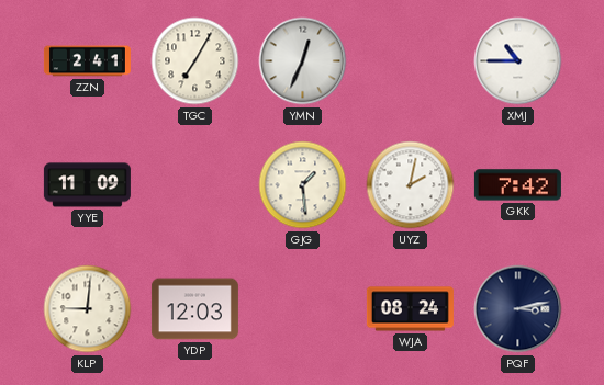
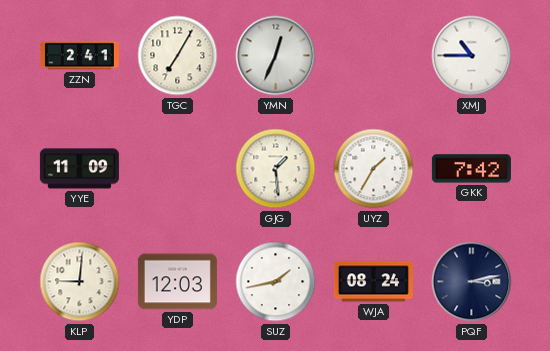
UYZ: 2:02 -> 1:35
SUZ: none -> 1:43
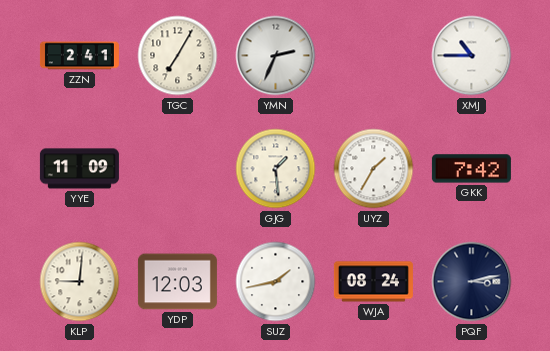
YMN: 12:34 -> 2:34
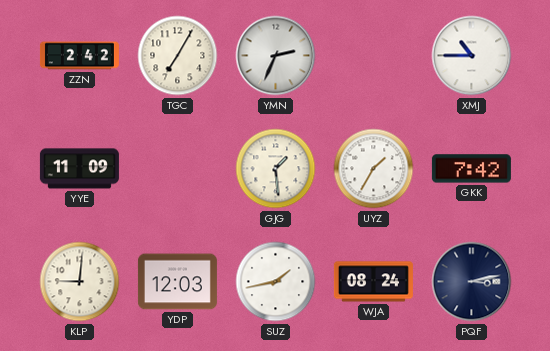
ZZN: 2:41 -> 2:42
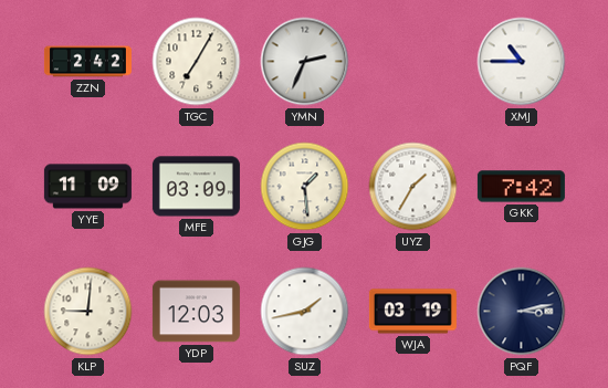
MFE: none -> 03:09
WJA: 08:24 -> 03:19
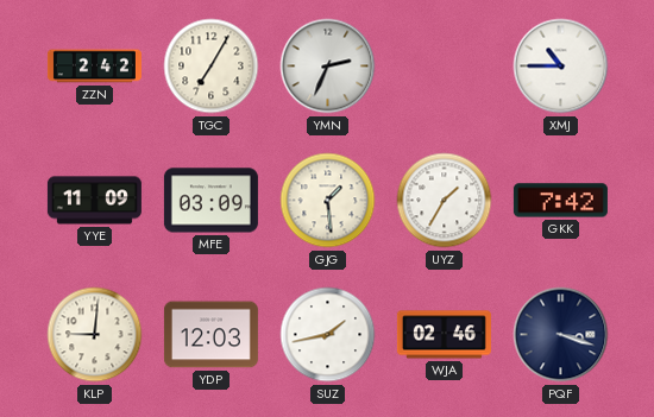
WJA: 03:19 -> 02:46
PQF: 3:13 -> 3:18
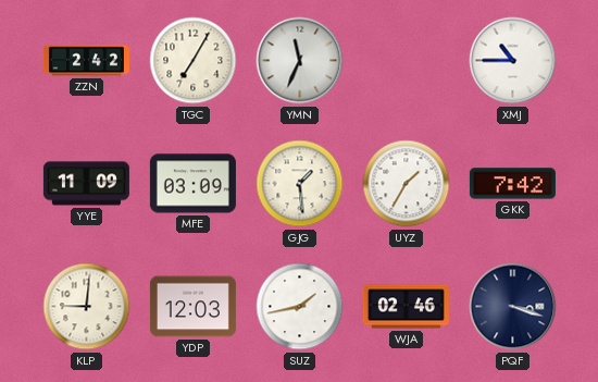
YMN: 2:34 -> 11:34
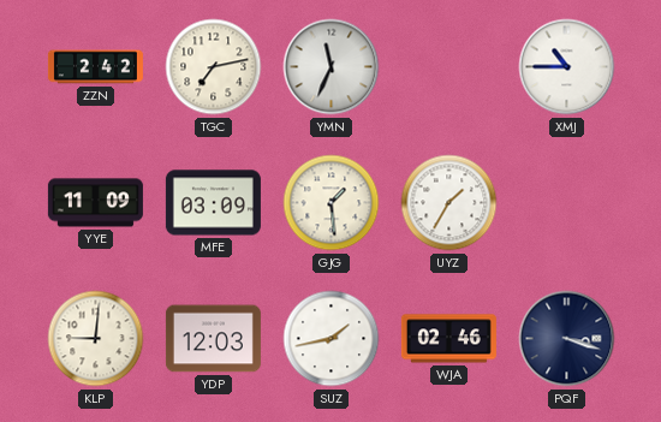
TGC: 7:05 -> 7:13
GKK: 7:42 -> none
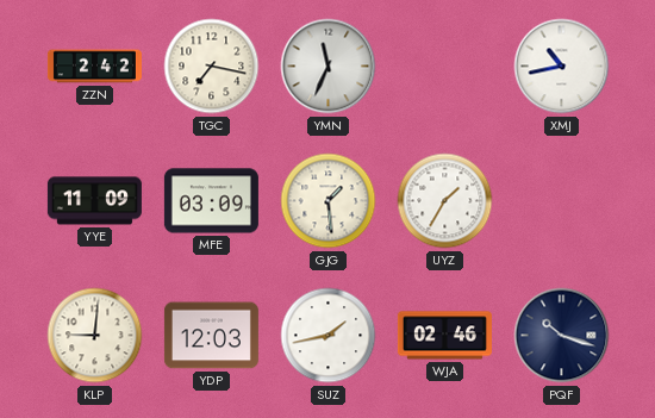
TGC: 7:13 -> 7:17
XMJ: 10:45 -> 10:43
PQF: 3:18 -> 10:18
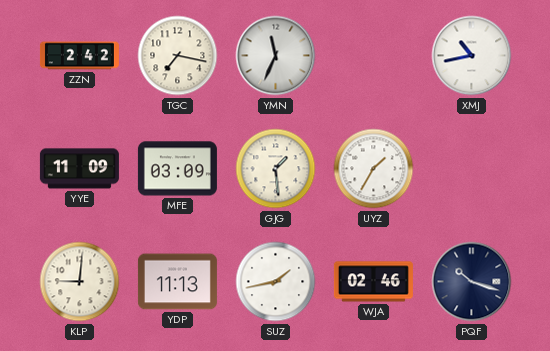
YDP: 12:03 -> 11:13
